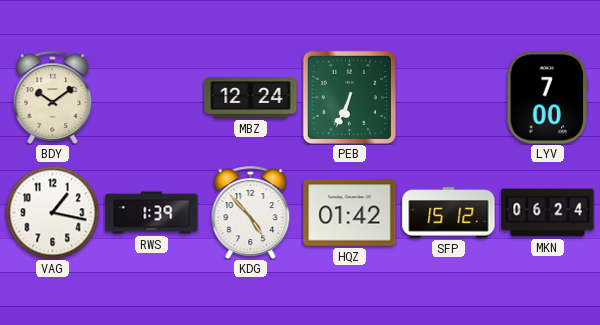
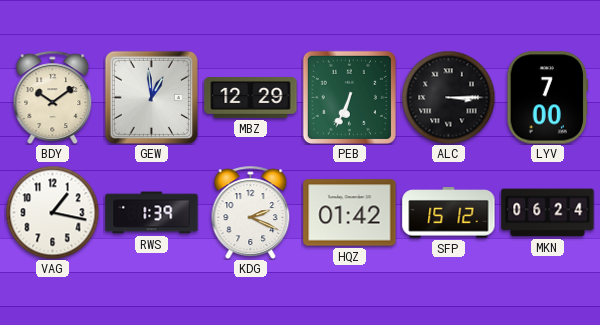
GEW: none -> 12:59
MBZ: 12:24 -> 12:29
ALC: none -> 3:15
KDG: 4:53 -> 2:19
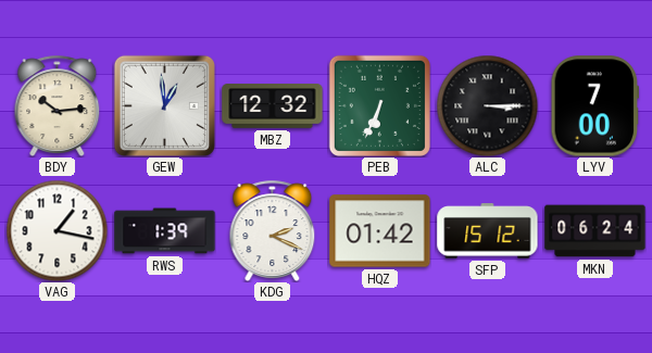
BDY: 10:09 -> 10:14
MBZ: 12:29 -> 12:32
